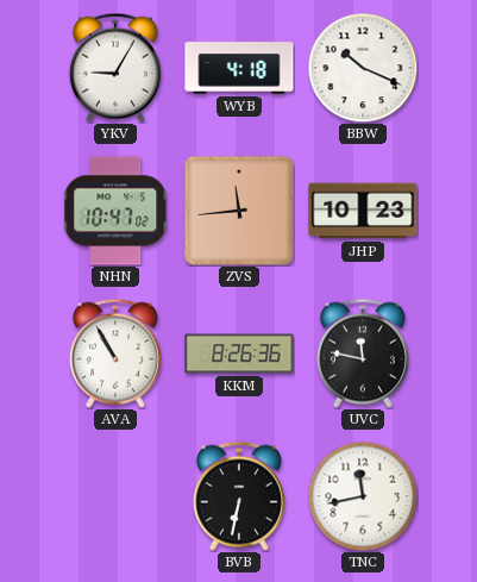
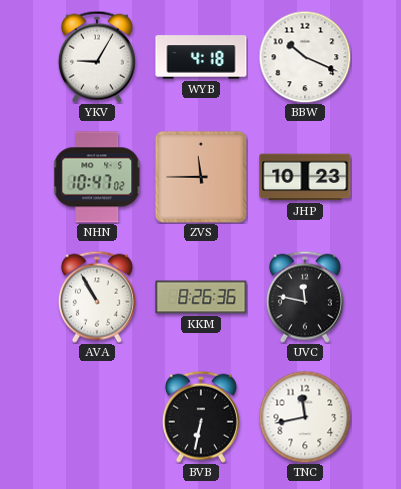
ZVS: 11:44 -> 11:45
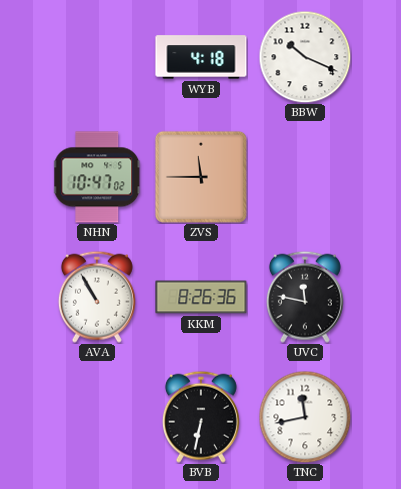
YKV: 9:05 -> none
JHP: 10:23 -> none
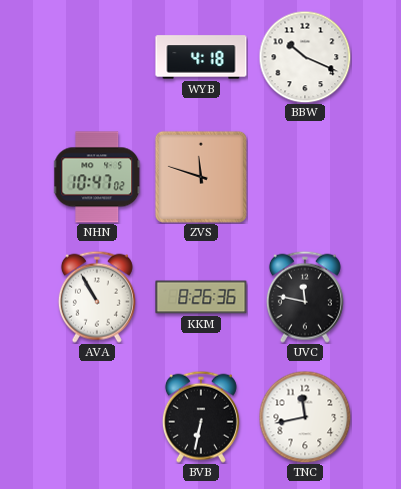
ZVS: 11:45 -> 11:48
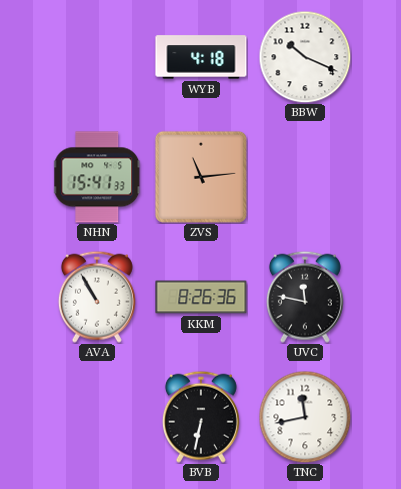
NHN: 10:47 -> 15:41
ZVS: 11:48 -> 11:14
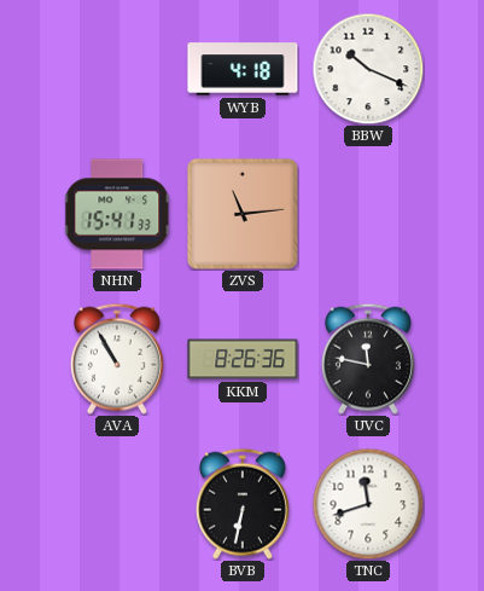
TNC: 11:43 -> 11:42
